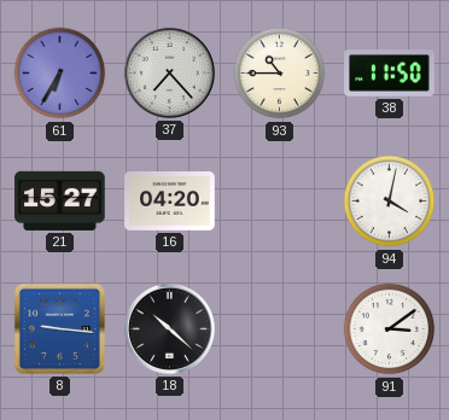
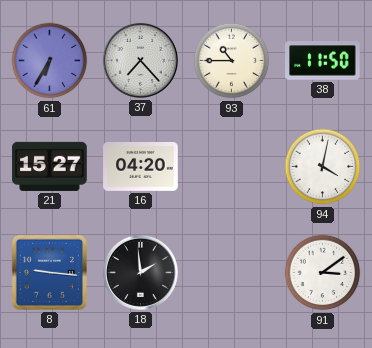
18: 10:22 -> 1:59
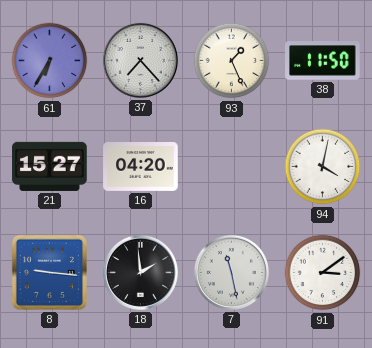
93: 10:45 -> 1:26
7: none -> 11:28
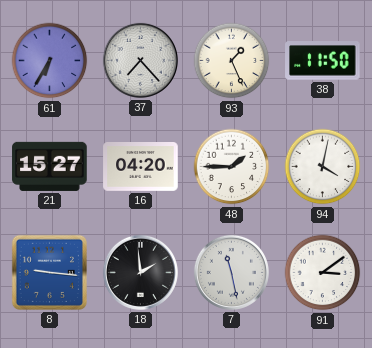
48: none -> 1:45
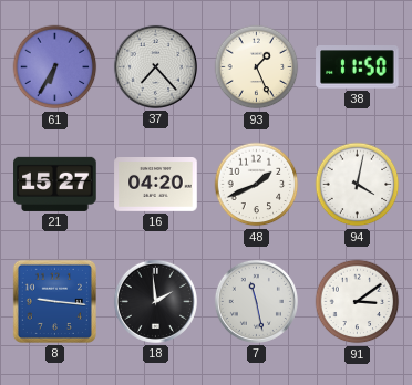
48: 1:45 -> 1:41
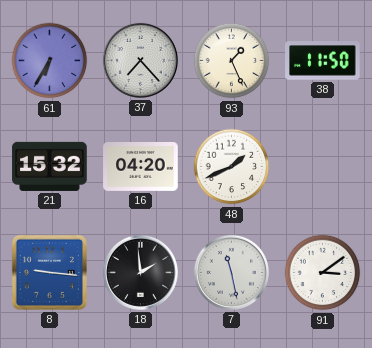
21: 15:27 -> 15:32
94: 4:02 -> none
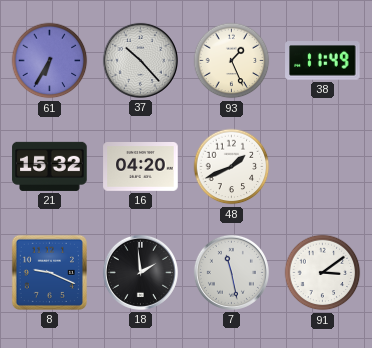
37: 7:23 -> 10:23
38: 11:50 -> 11:49
8: 9:16 -> 9:19
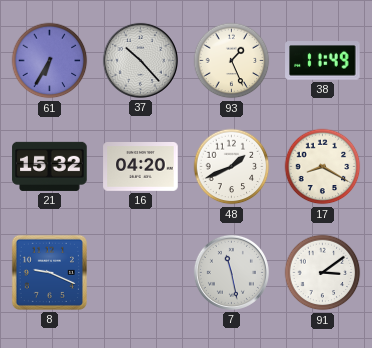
17: none -> 8:20
18: 1:59 -> none
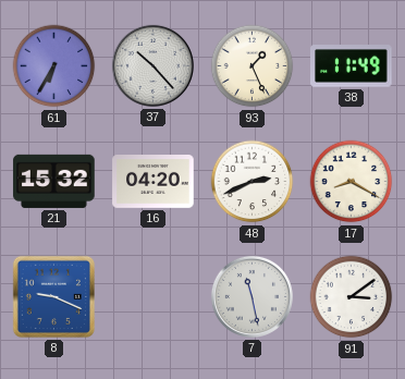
48: 1:41 -> 2:41
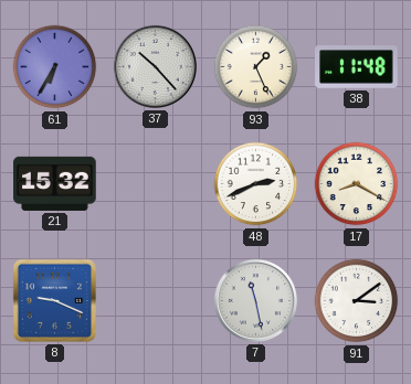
38: 11:49 -> 11:48
16: 04:20 -> none
